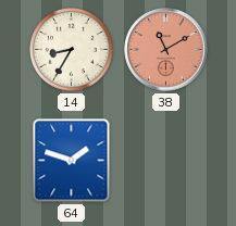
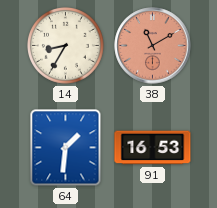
64: 1:48 -> 1:31
91: none -> 16:53
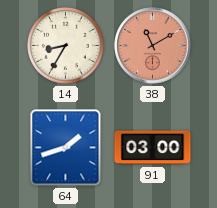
64: 1:31 -> 1:42
91: 16:53 -> 03:00
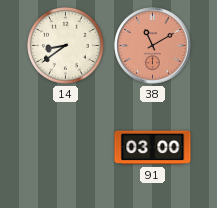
14: 8:35 -> 8:39
64: 1:42 -> none
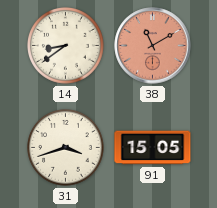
31: none -> 3:42
91: 03:00 -> 15:05
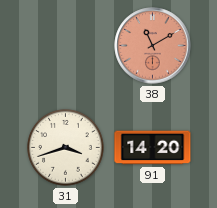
14: 8:39 -> none
91: 15:05 -> 14:20
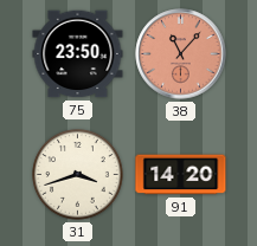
75: none -> 23:50
38: 11:10 -> 11:07
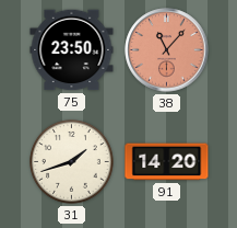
31: 3:42 -> 1:42
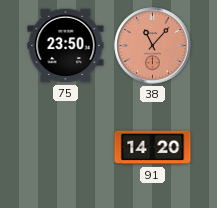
31: 1:42 -> none
